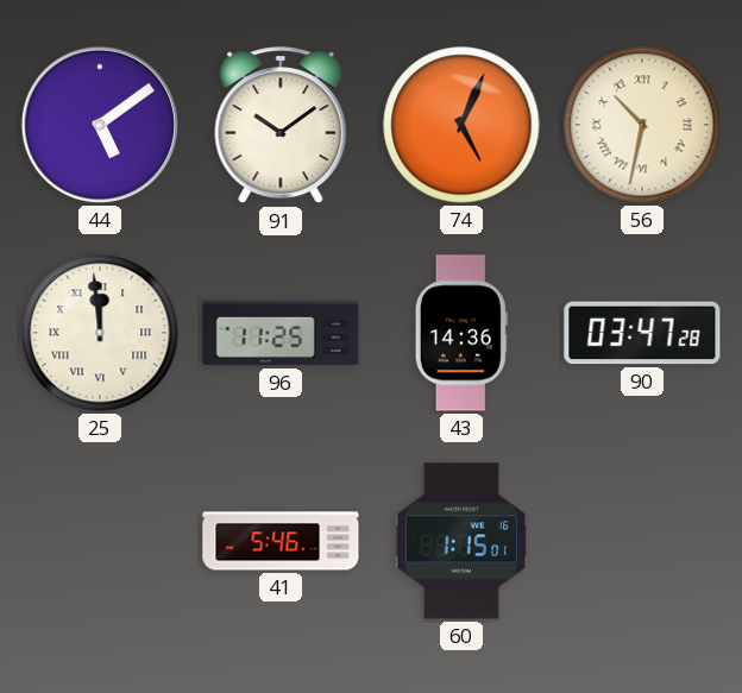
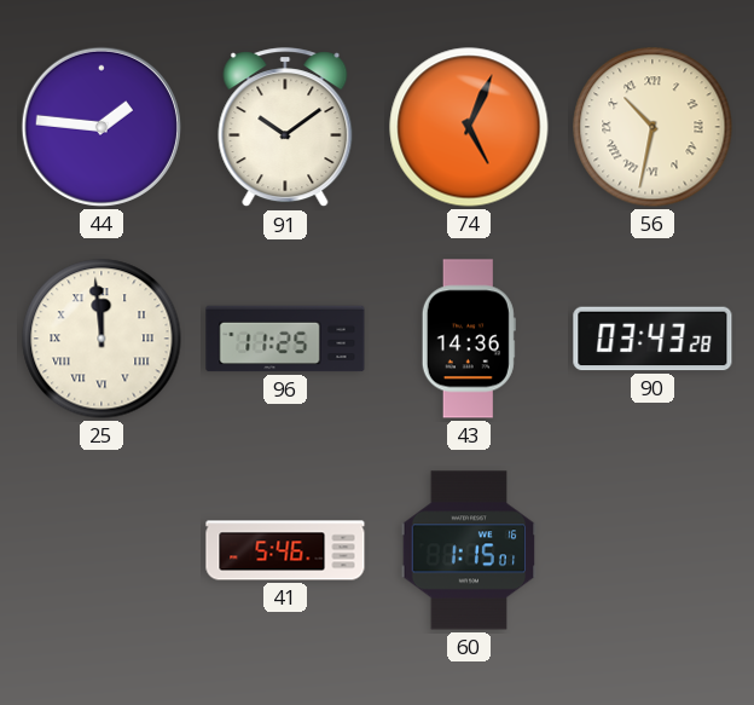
44: 5:09 -> 1:46
90: 03:47 -> 03:43
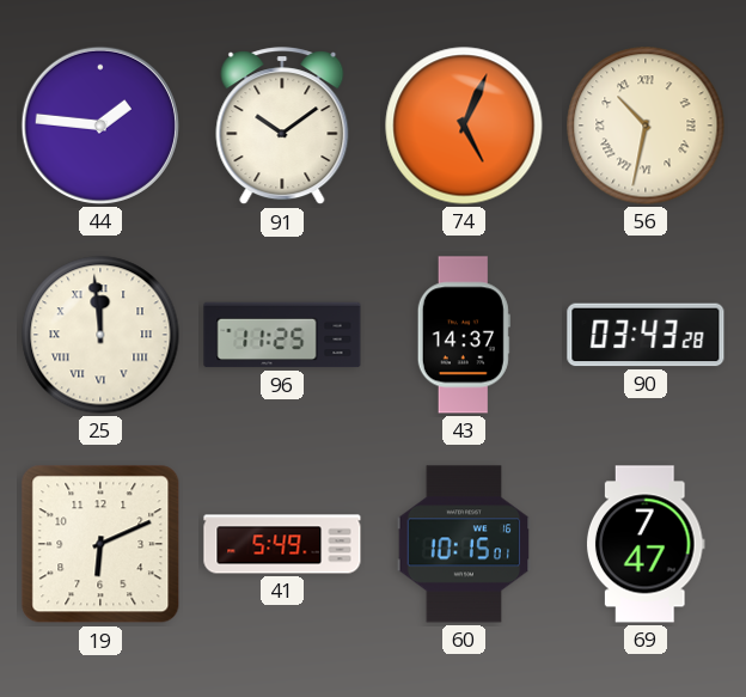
43: 14:36 -> 14:37
19: none -> 6:11
41: 5:46 -> 5:49
60: 1:15 -> 10:15
69: none -> 7:47
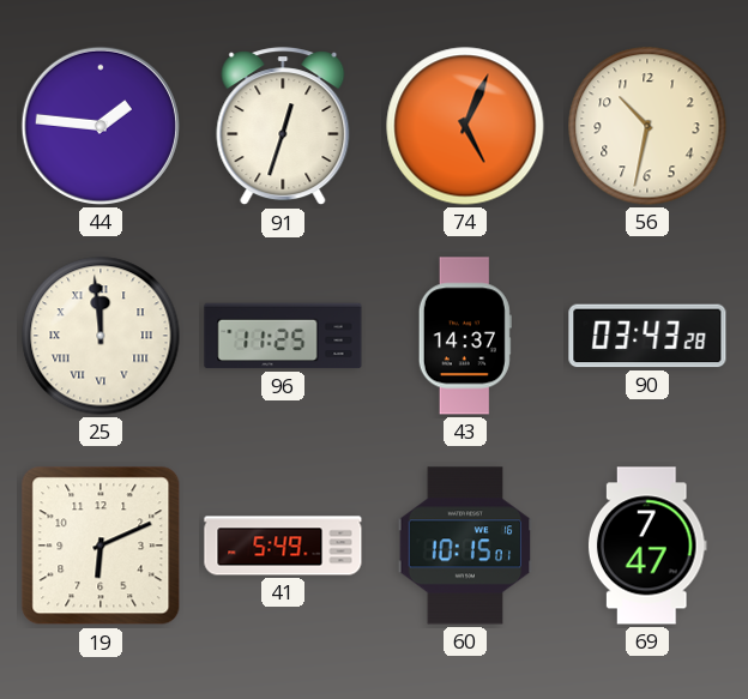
91: 10:09 -> 12:33
56 numerals: Roman -> Arabic
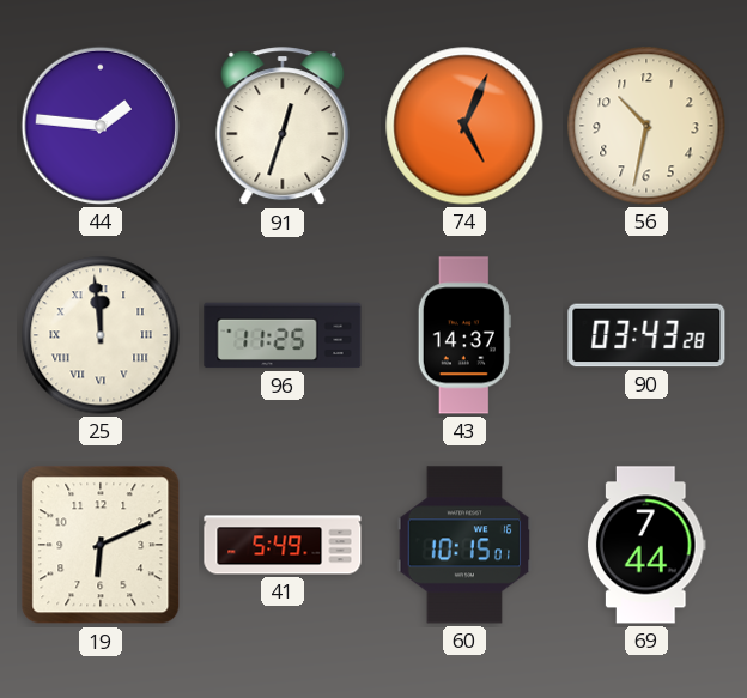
69: 7:47 -> 7:44
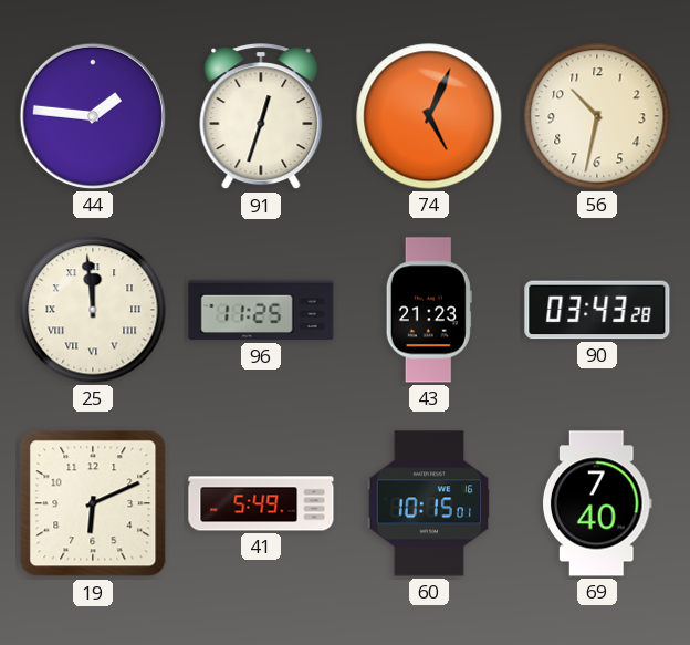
43: 14:37 -> 21:23
69: 7:44 -> 7:40
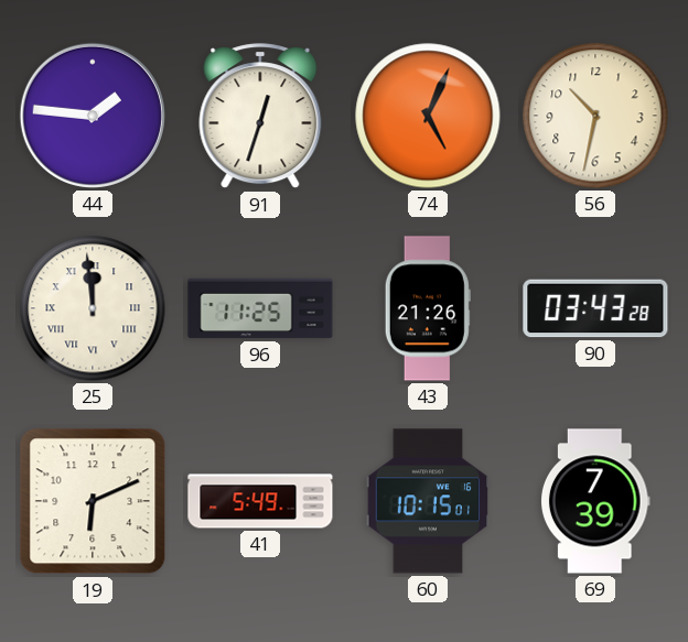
43: 21:23 -> 21:26
69: 7:40 -> 7:39
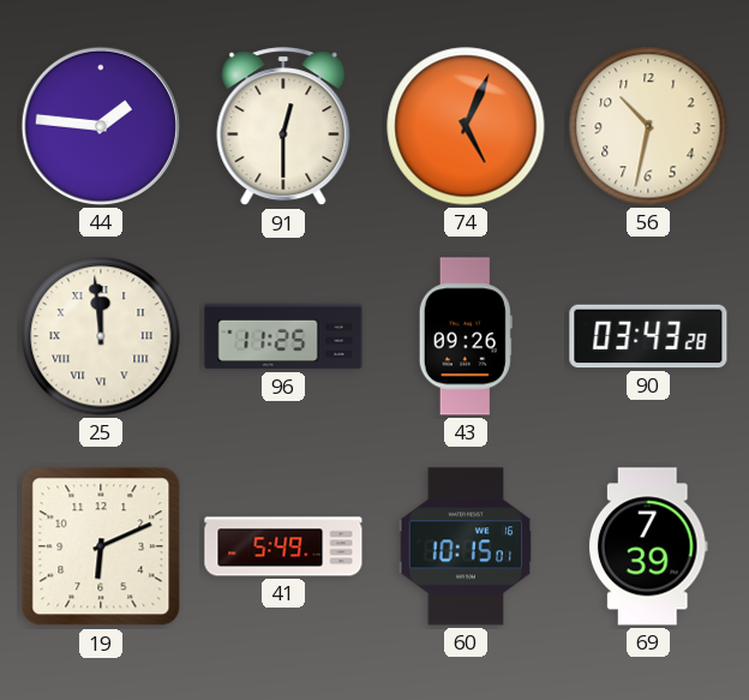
91: 12:33 -> 12:30
43: 21:26 -> 09:26
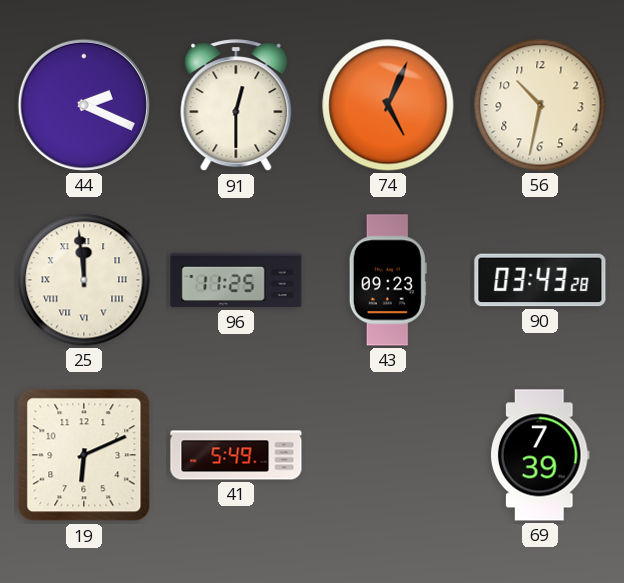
44: 1:46 -> 2:19
43: 09:26 -> 09:23
60: 10:15 -> none
